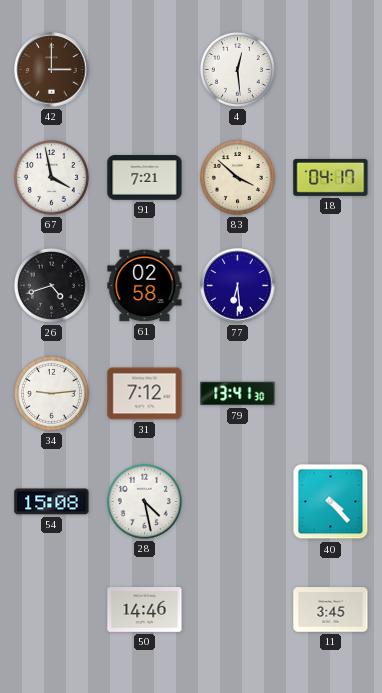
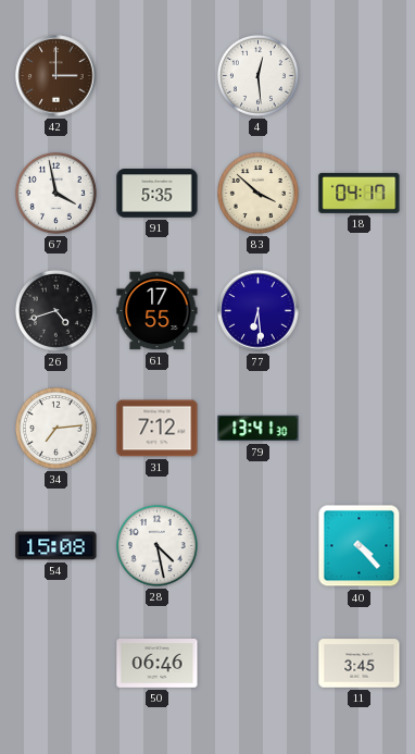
91: 7:21 -> 5:35
61: 02:58 -> 17:55
34: 9:14 -> 7:14
50: 14:46 -> 06:46
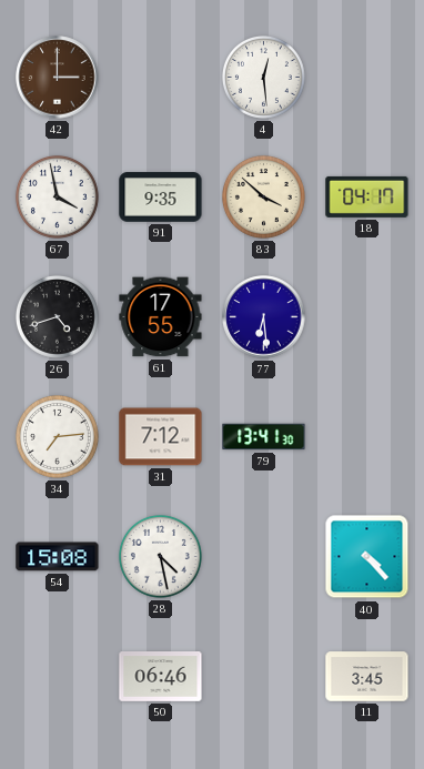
91: 5:35 -> 9:35
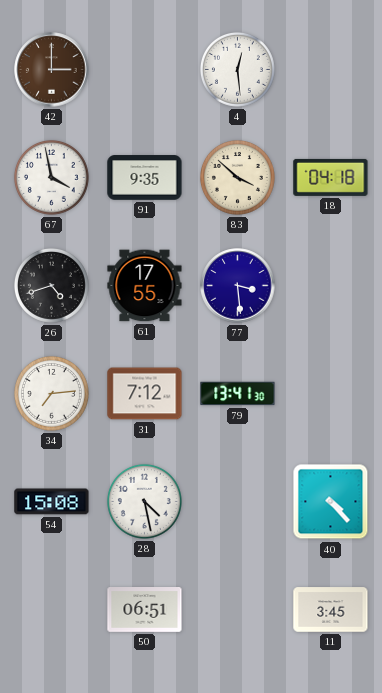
18: 04:17 -> 04:18
77: 6:29 -> 3:29
50: 06:46 -> 06:51
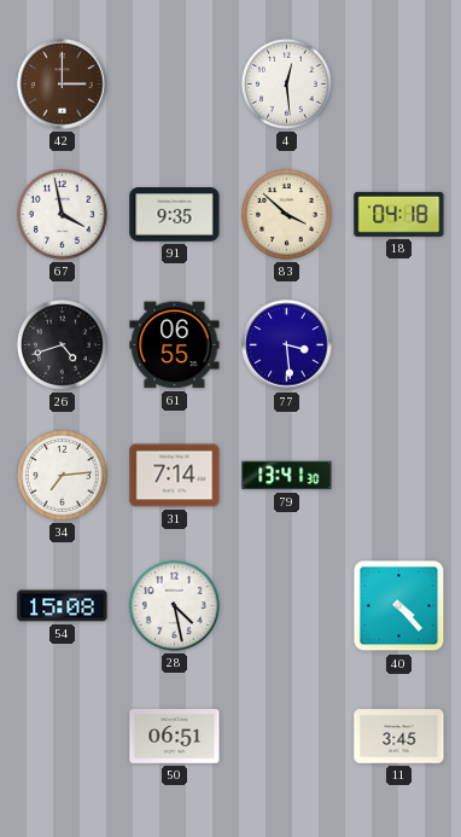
61: 17:55 -> 06:55
31: 7:12 -> 7:14
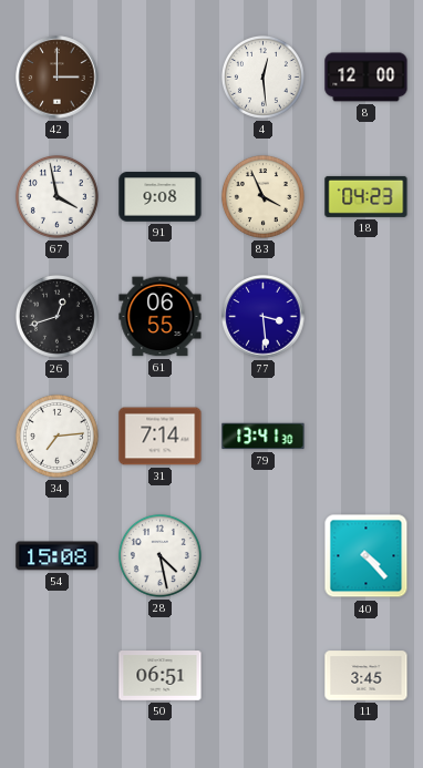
8: none -> 12:00
91: 9:35 -> 9:08
83: 3:52 -> 3:56
18: 04:18 -> 04:23
26: 4:42 -> 12:42
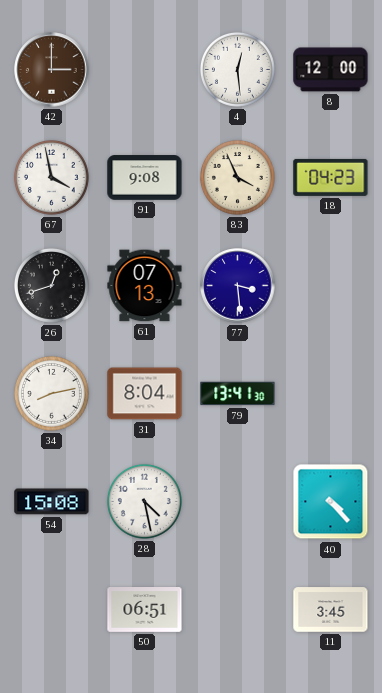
61: 06:55 -> 07:13
34: 7:14 -> 8:13
31: 7:14 -> 8:04
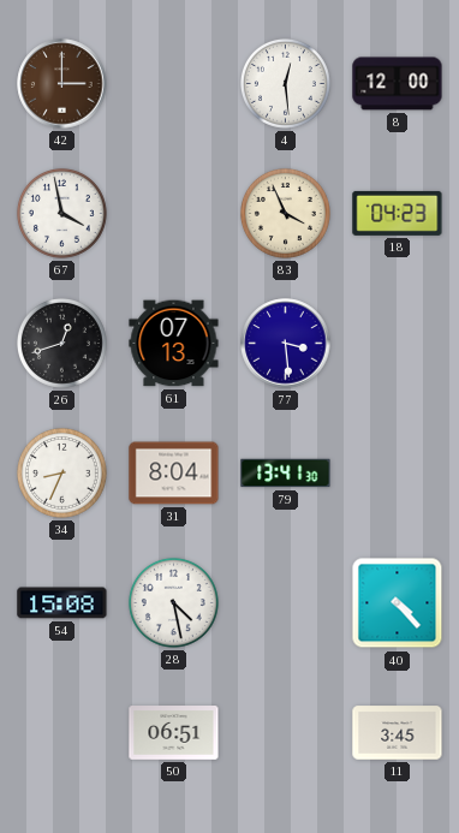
91: 9:08 -> none
34: 8:13 -> 8:34
